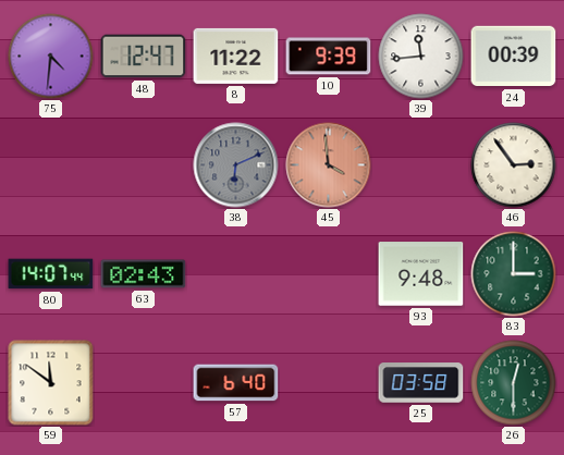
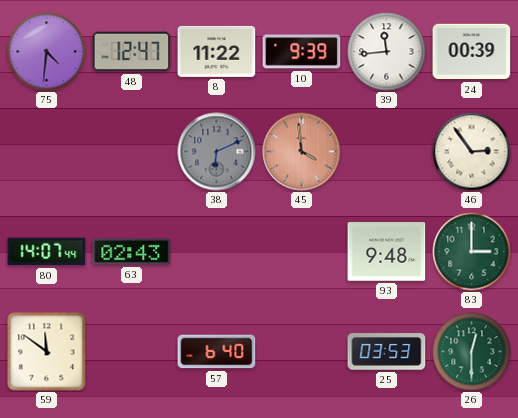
25: 03:58 -> 03:53
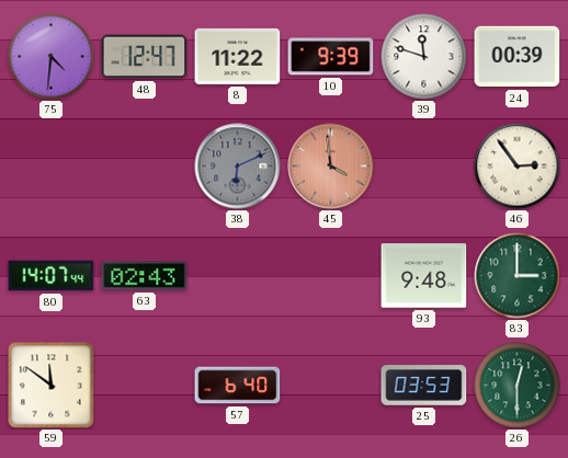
39: 11:44 -> 11:48
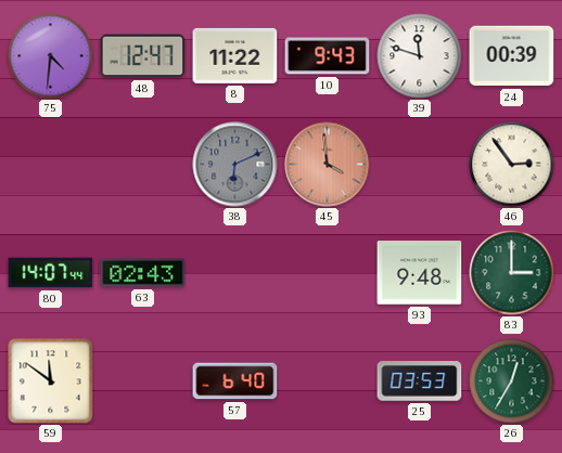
10: 9:39 -> 9:43
26: 12:30 -> 12:35
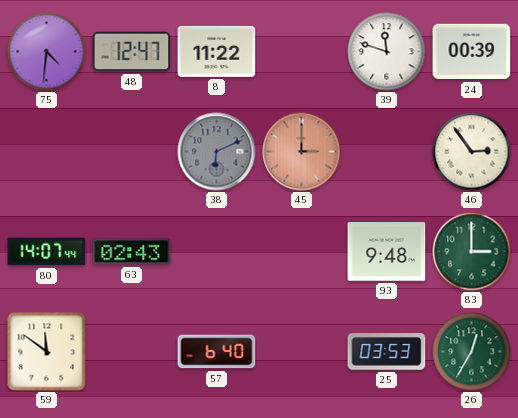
10: 9:43 -> none
45: 3:59 -> 3:00
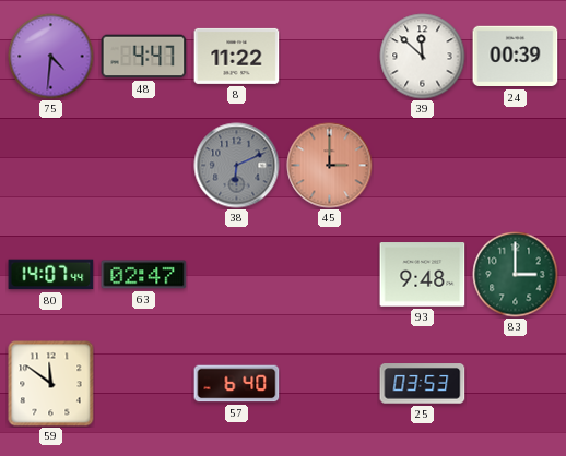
48: 12:47 -> 4:47
39: 11:48 -> 11:52
46: 2:54 -> none
63: 02:43 -> 02:47
26: 12:35 -> none
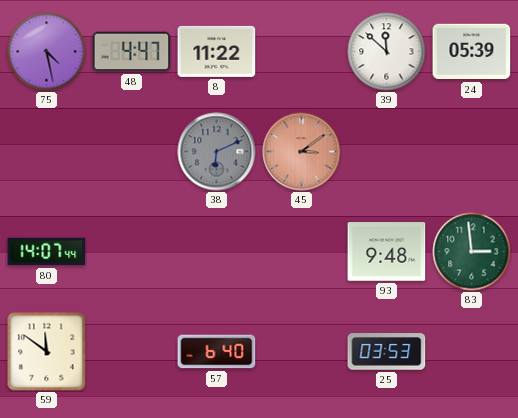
75: 4:31 -> 4:28
24: 00:39 -> 05:39
45: 3:00 -> 3:09
63: 02:47 -> none
83: 3:00 -> 2:59
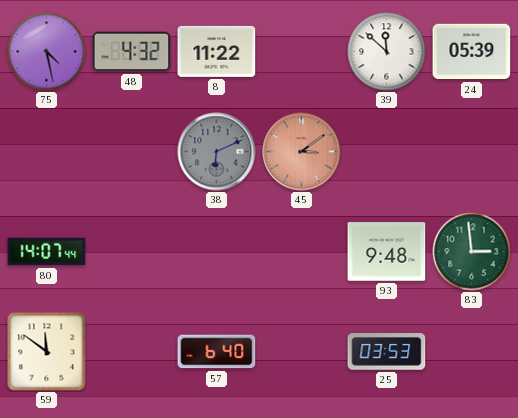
48: 4:47 -> 4:32
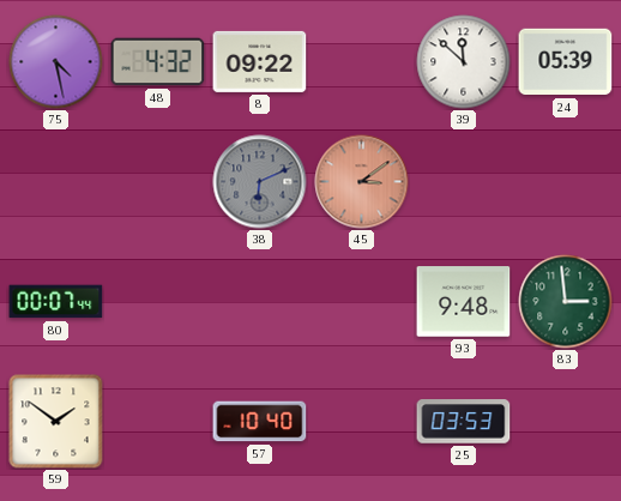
8: 11:22 -> 09:22
80: 14:07 -> 00:07
59: 11:51 -> 1:51
57: 6:40 -> 10:40
